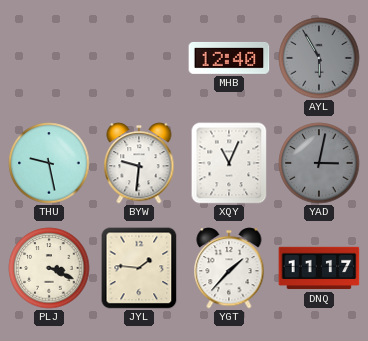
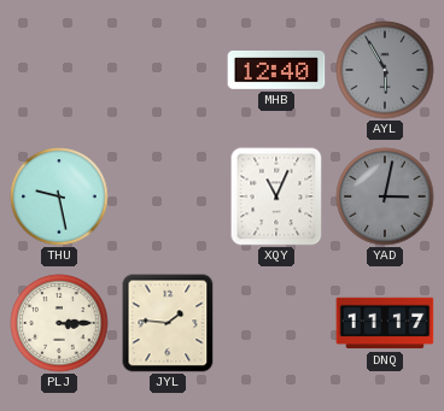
BYW: 9:31 -> none
PLJ: 3:19 -> 3:15
YGT: 1:37 -> none
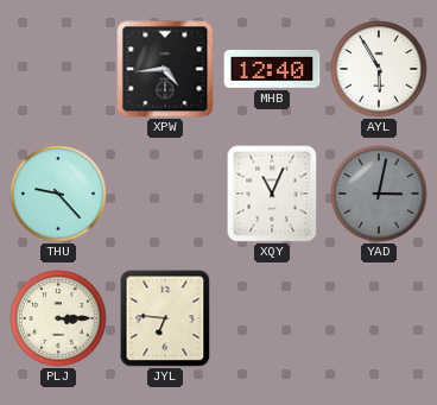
XPW: none -> 4:44
AYL dial: grey -> white
THU: 9:28 -> 9:23
JYL: 1:46 -> 6:46
DNQ: 11:17 -> none
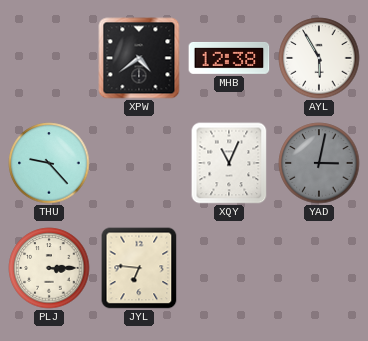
XPW: 4:44 -> 4:39
MHB: 12:40 -> 12:38
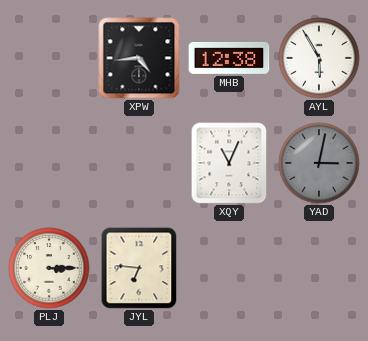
XPW: 4:39 -> 4:44
THU: 9:23 -> none
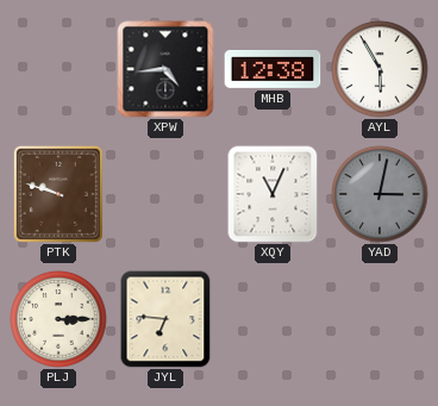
PTK: none -> 9:48
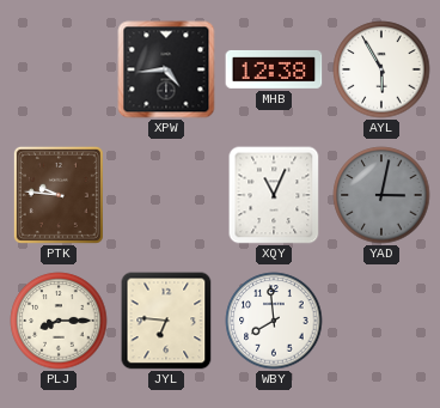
PTK: 9:48 -> 9:46
PLJ: 3:15 -> 8:15
WBY: none -> 7:59
